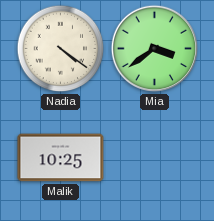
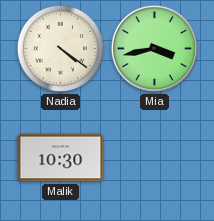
Mia: 3:39 -> 3:43
Malik: 10:25 -> 10:30
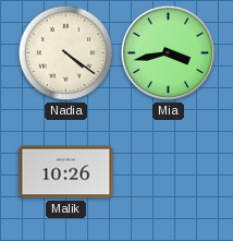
Malik: 10:30 -> 10:26
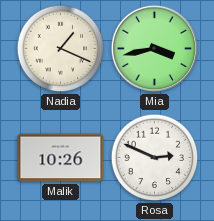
Nadia: 4:21 -> 1:19
Rosa: none -> 2:49
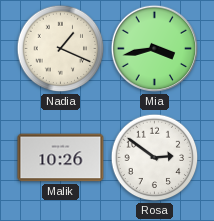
Rosa: 2:49 -> 2:51
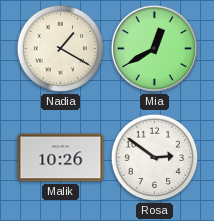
Nadia: 1:19 -> 1:20
Mia: 3:43 -> 12:40
